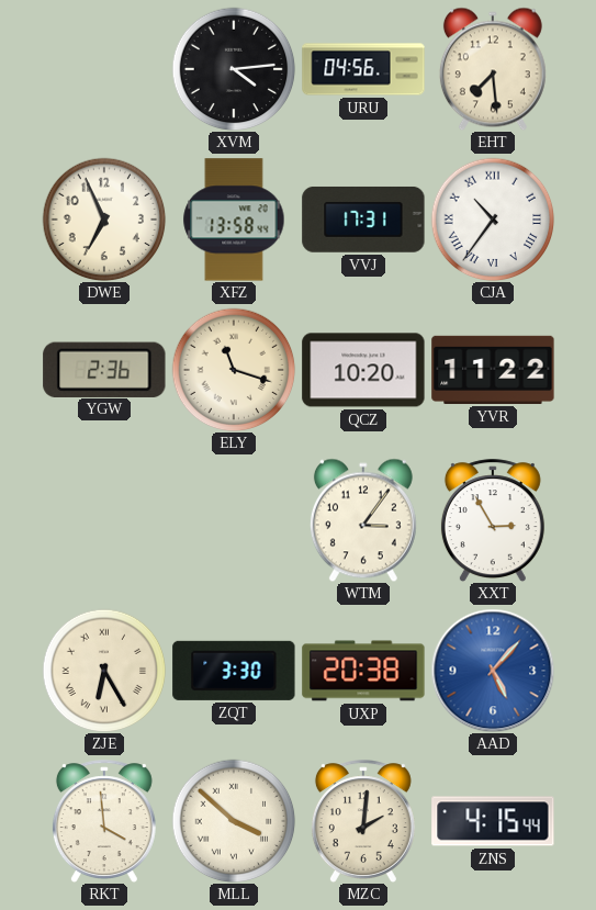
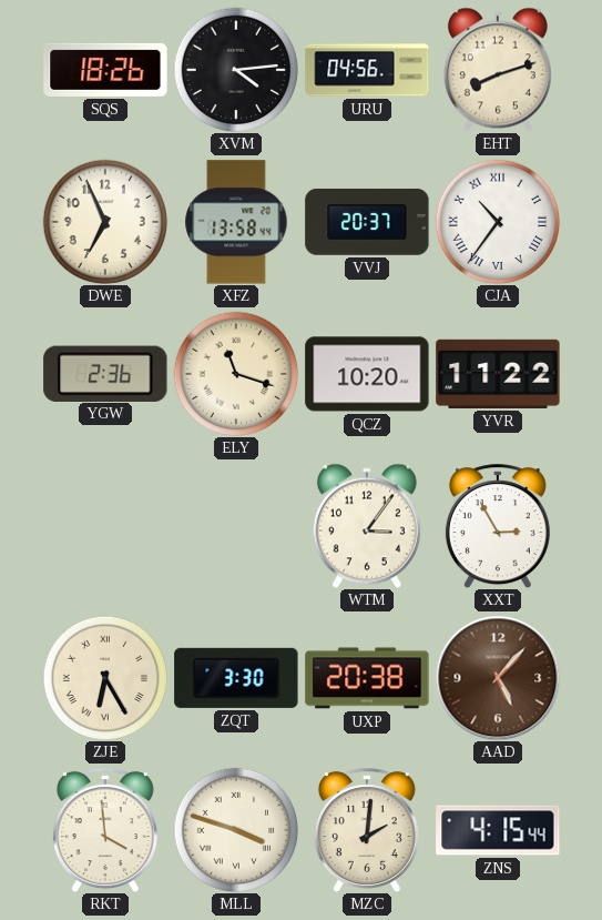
SQS: none -> 18:26
EHT: 7:29 -> 8:12
VVJ: 17:31 -> 20:37
AAD dial: blue -> brown
MLL: 3:52 -> 3:48
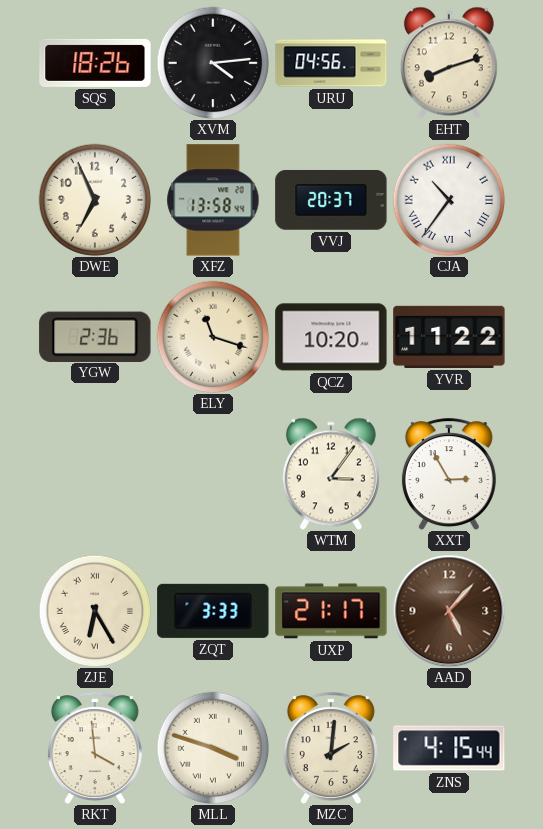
ZQT: 3:30 -> 3:33
UXP: 20:38 -> 21:17
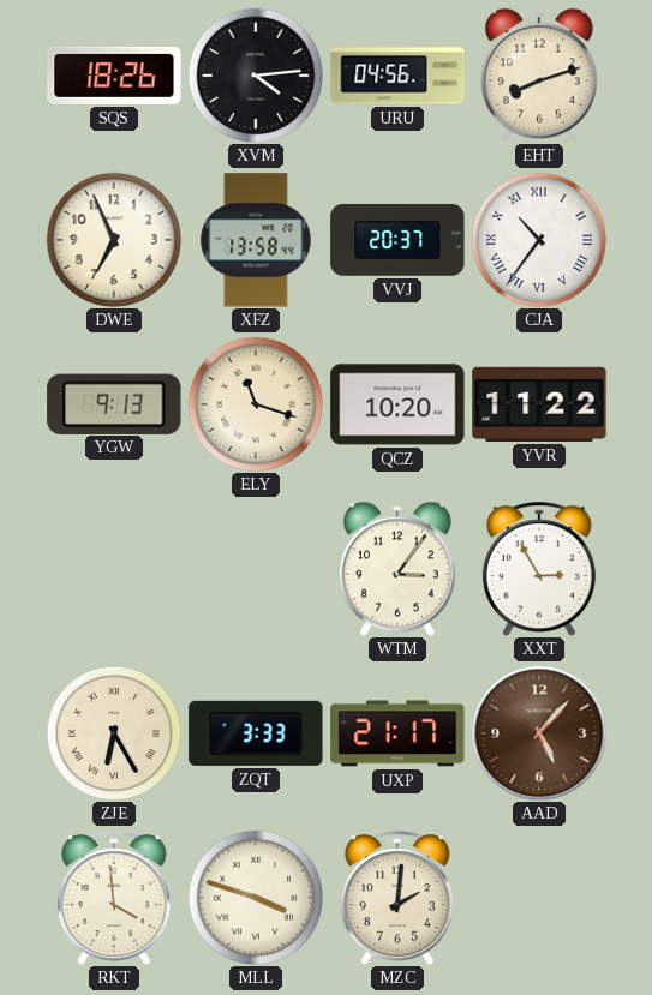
YGW: 2:36 -> 9:13
ZNS: 4:15 -> none
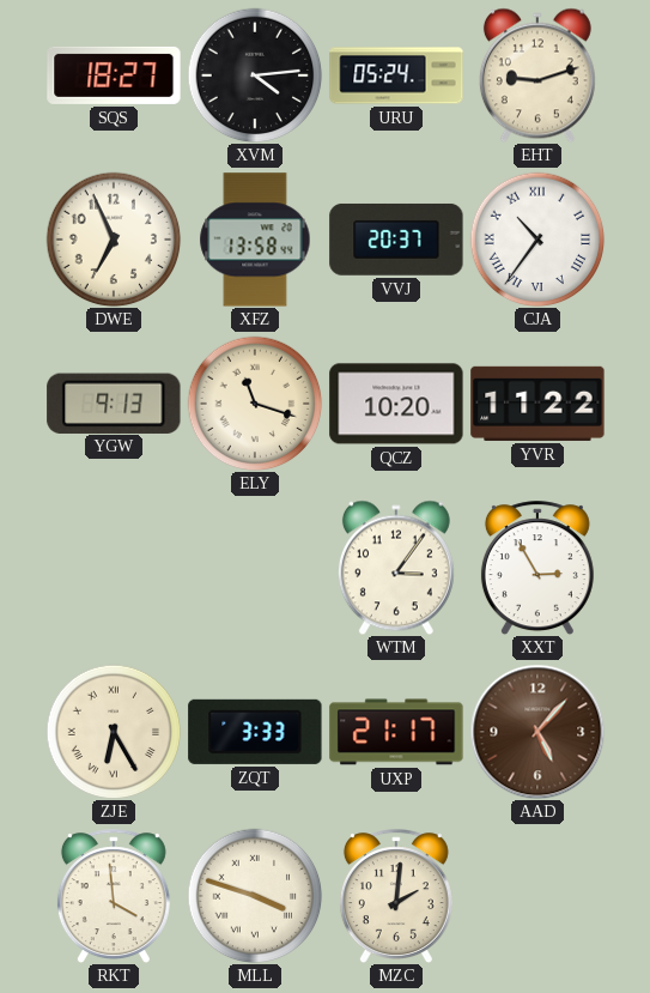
SQS: 18:26 -> 18:27
URU: 04:56 -> 05:24
EHT: 8:12 -> 9:12
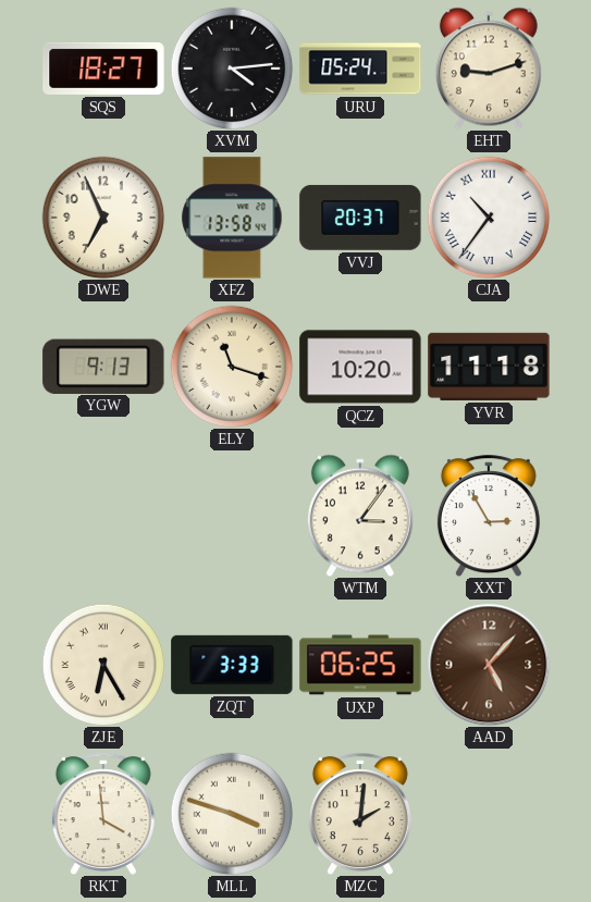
YVR: 11:22 -> 11:18
UXP: 21:17 -> 06:25
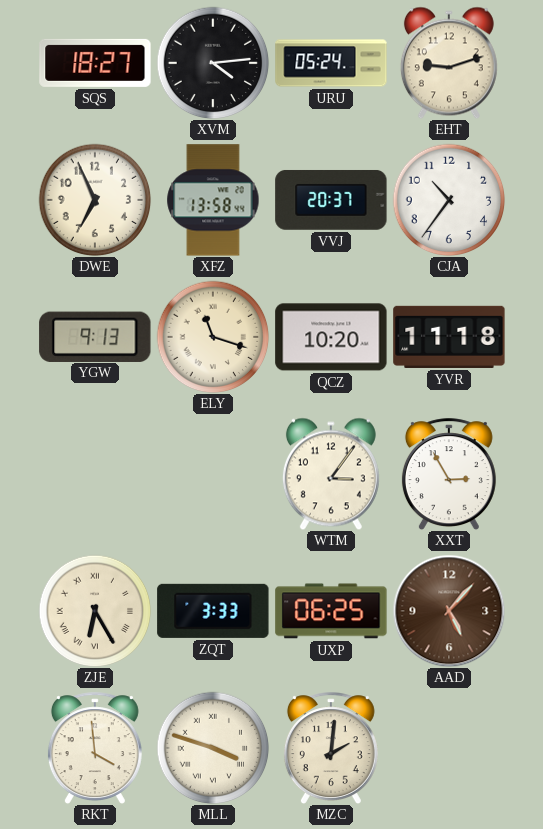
CJA numerals: Roman -> Arabic
